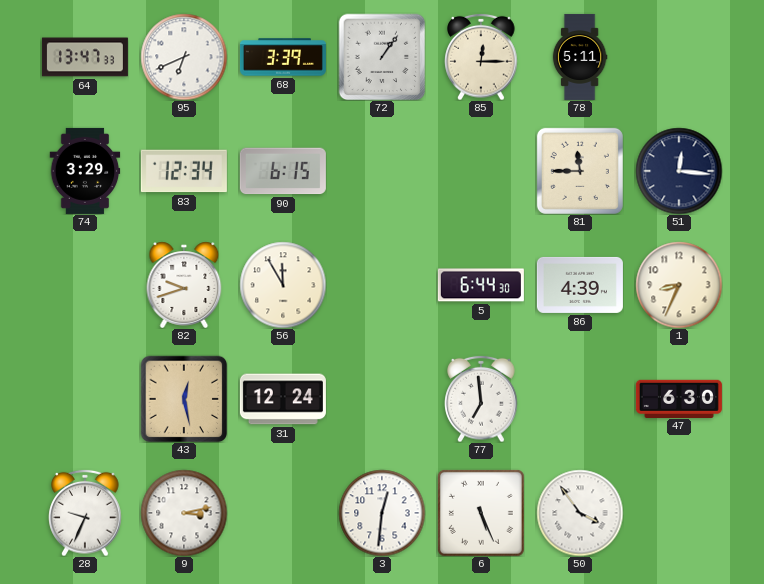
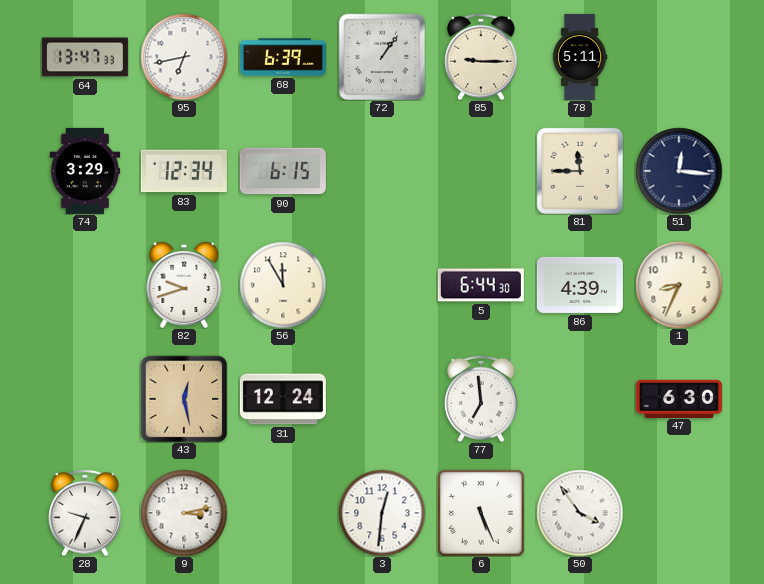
95: 6:41 -> 6:43
68: 3:39 -> 6:39
85: 12:15 -> 9:15
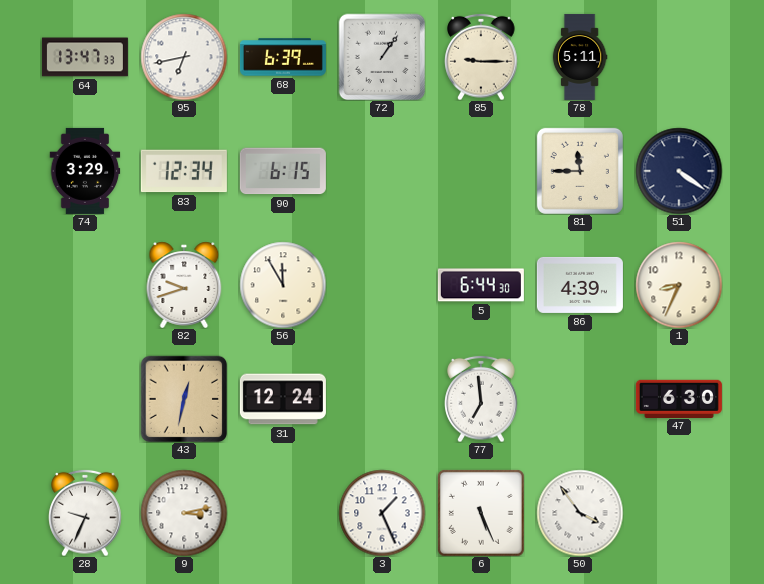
51: 12:16 -> 4:21
43: 12:28 -> 12:32
3: 12:31 -> 1:26
